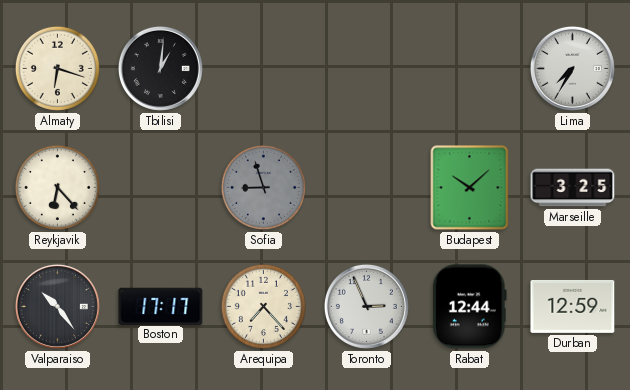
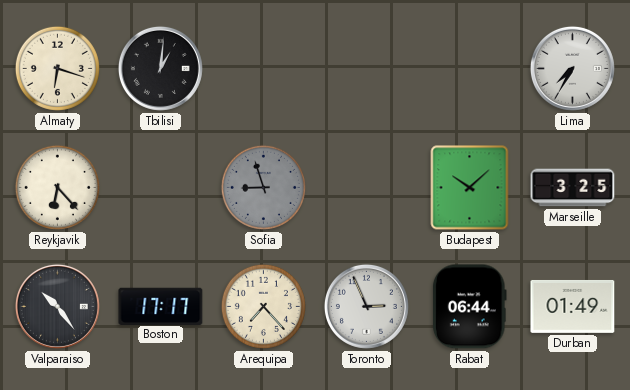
Rabat: 12:44 -> 06:44
Durban: 12:59 -> 01:49
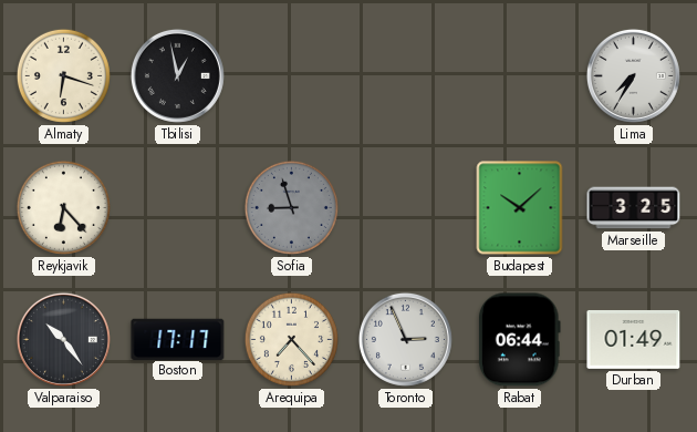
Tbilisi: 1:01 -> 12:58
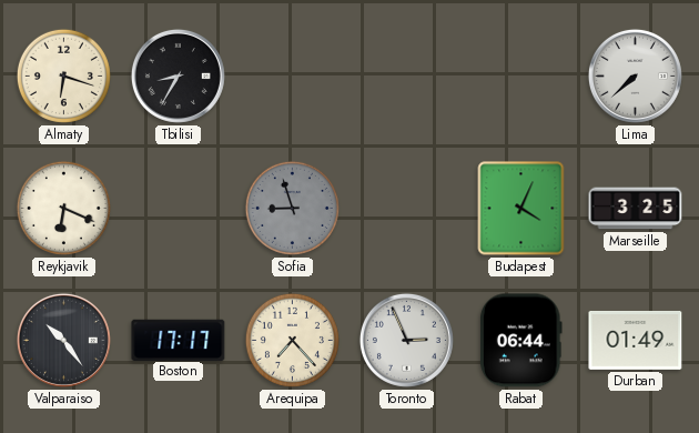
Tbilisi: 12:58 -> 8:35
Lima: 7:35 -> 7:38
Reykjavik: 6:23 -> 6:19
Budapest: 10:08 -> 4:04
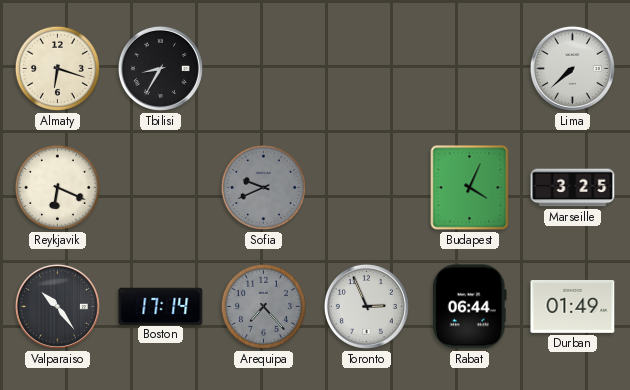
Sofia: 8:57 -> 9:41
Boston: 17:17 -> 17:14
Arequipa dial: cream -> grey
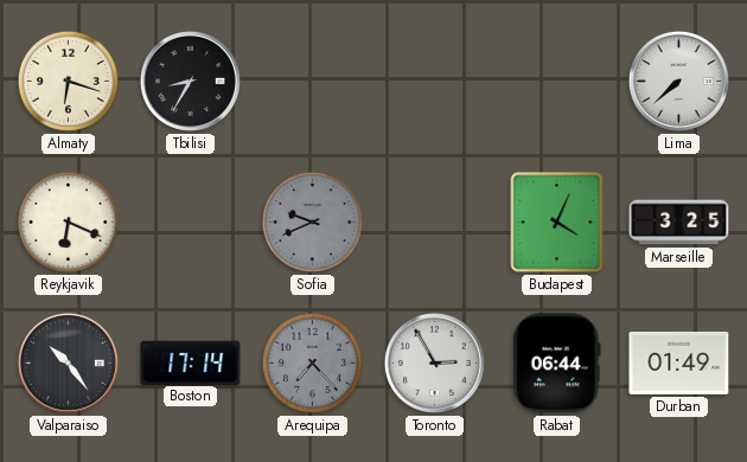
Toronto: 2:56 -> 2:55
